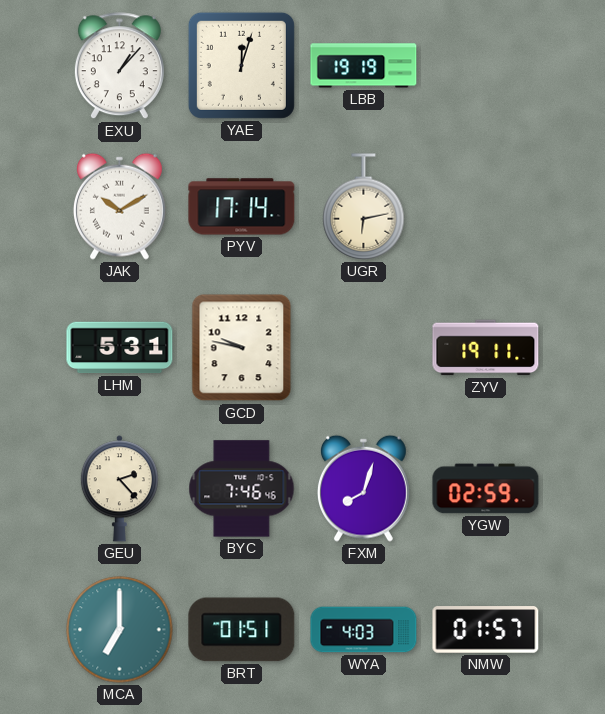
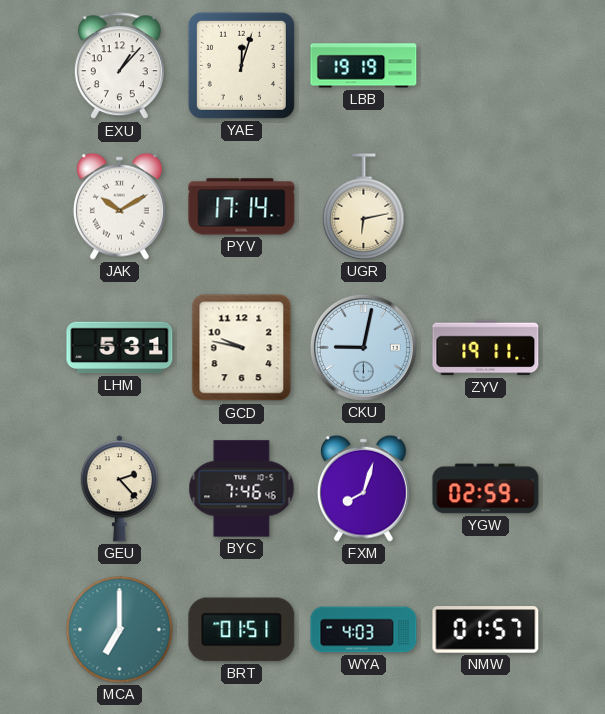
CKU: none -> 9:02
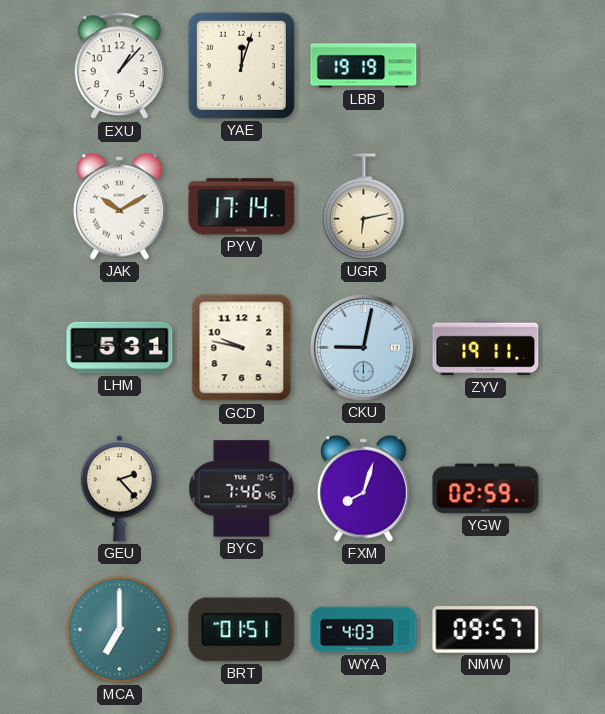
NMW: 01:57 -> 09:57
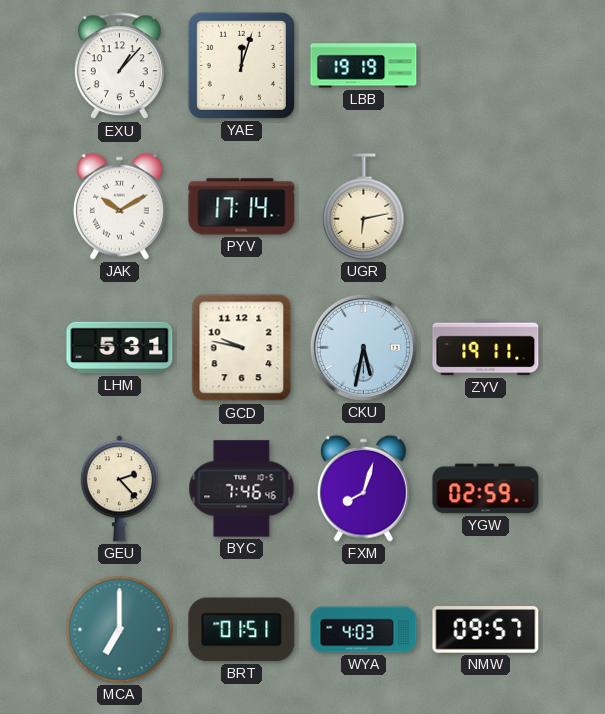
CKU: 9:02 -> 5:32
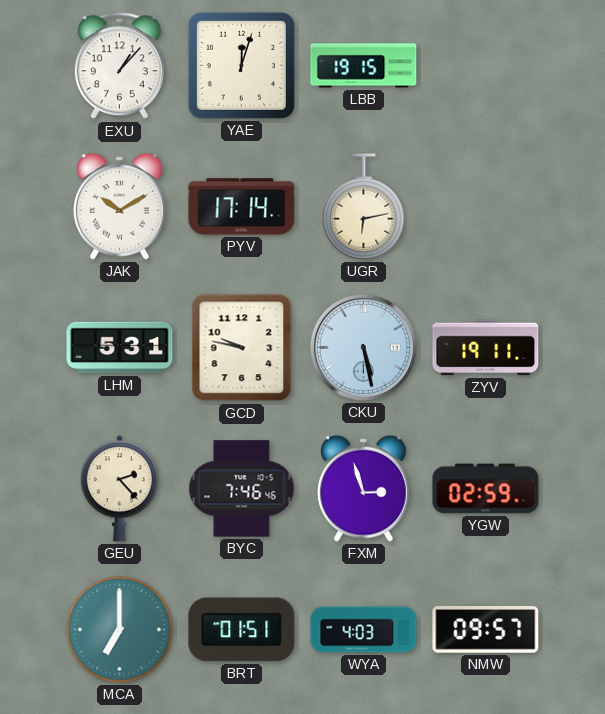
LBB: 19:19 -> 19:15
CKU: 5:32 -> 5:28
FXM: 8:03 -> 2:57
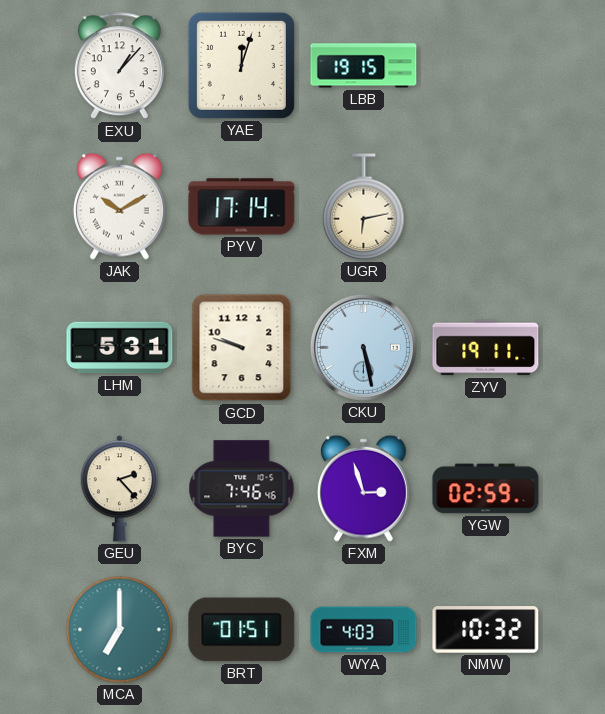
GCD: 9:47 -> 9:48
NMW: 09:57 -> 10:32
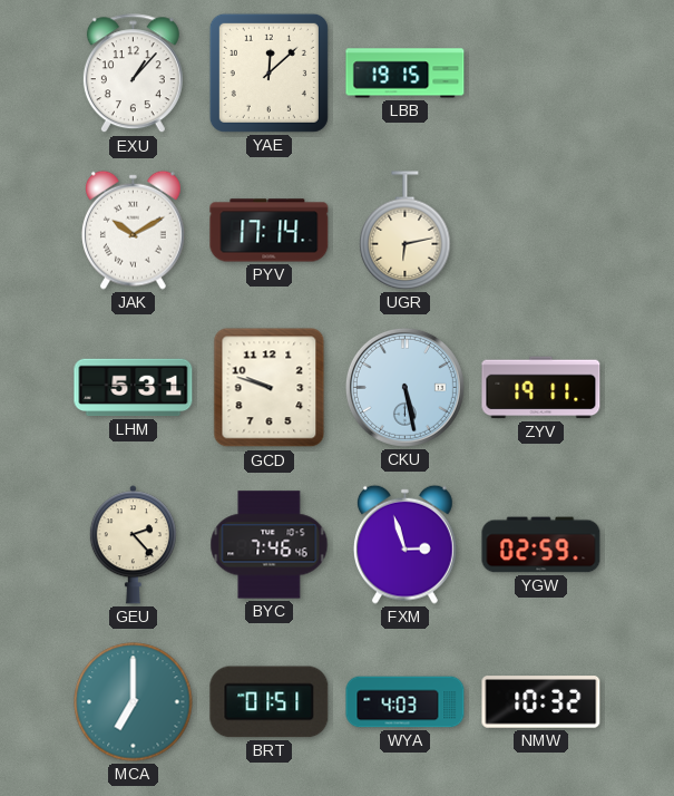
YAE: 12:03 -> 12:08
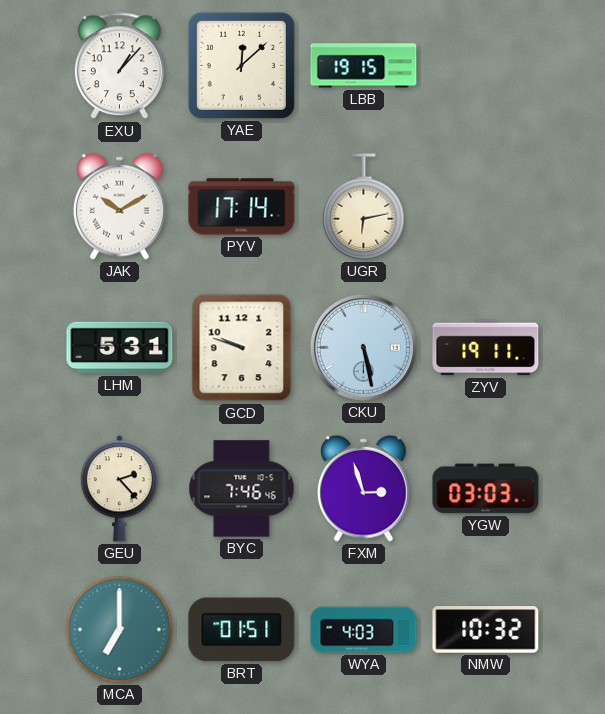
YGW: 02:59 -> 03:03
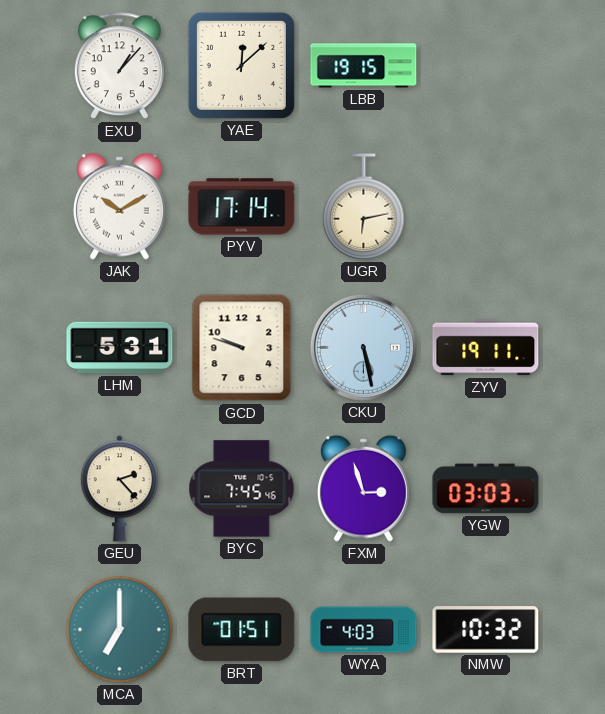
BYC: 7:46 -> 7:45
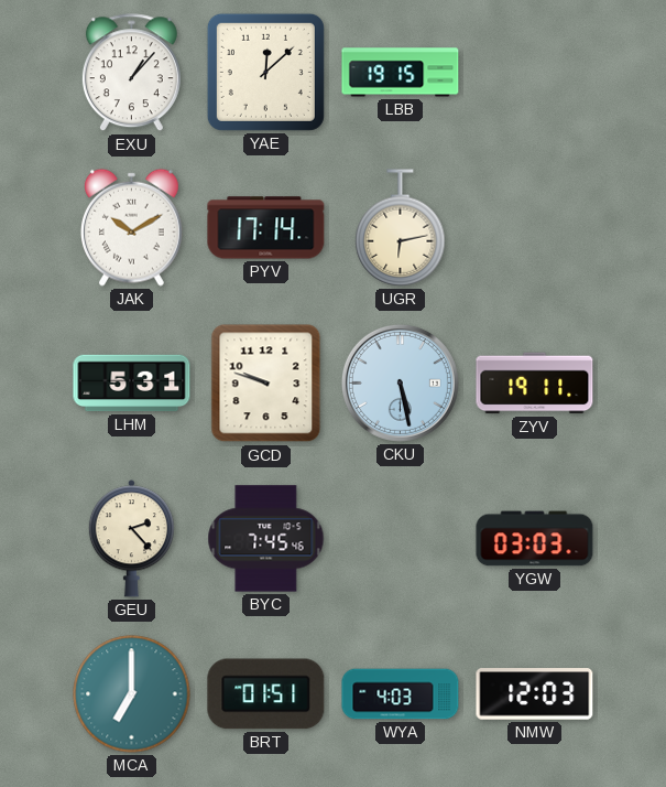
FXM: 2:57 -> none
NMW: 10:32 -> 12:03
